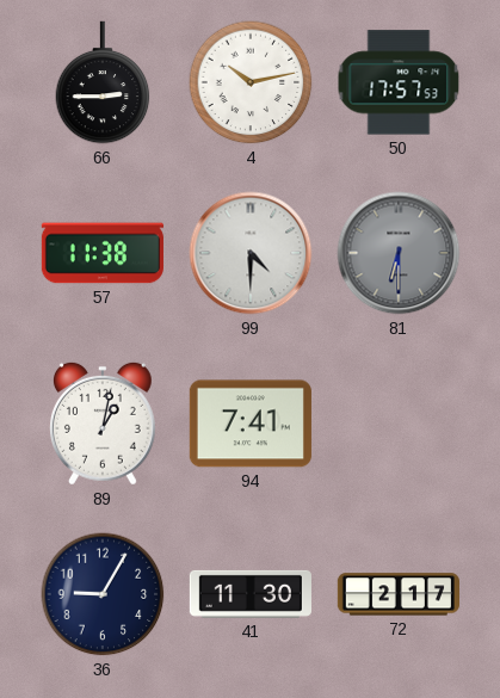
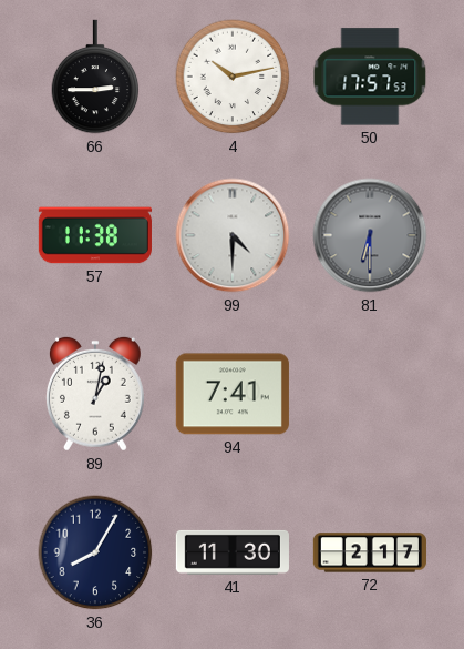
36: 9:05 -> 8:05
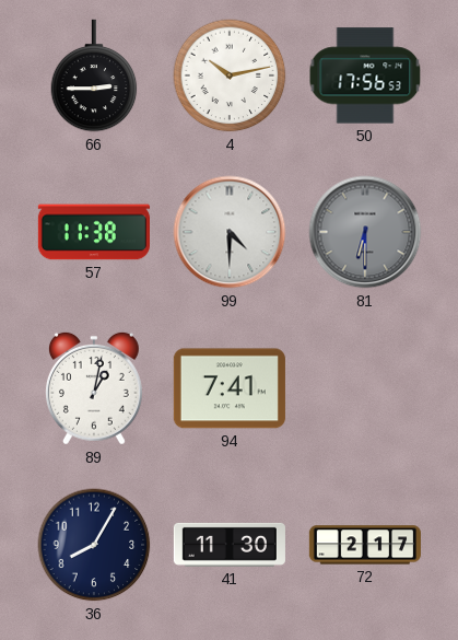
50: 17:57 -> 17:56
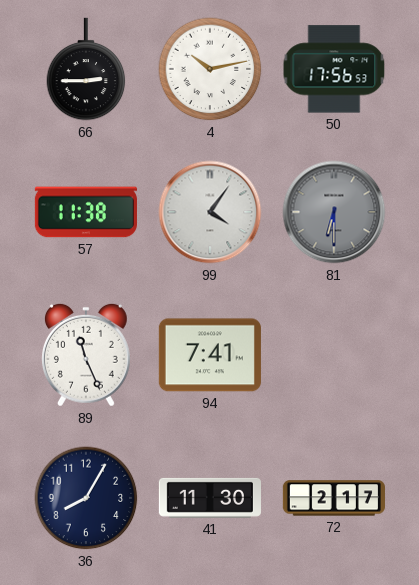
99: 4:30 -> 4:06
89: 1:02 -> 11:26
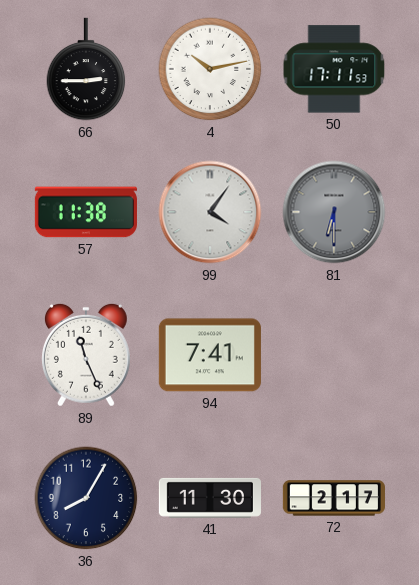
50: 17:56 -> 17:11
